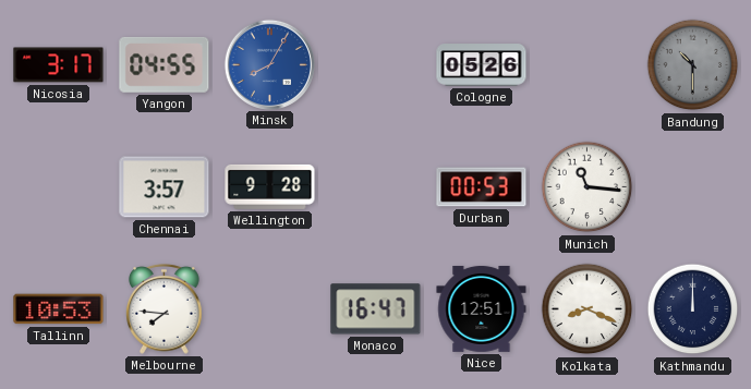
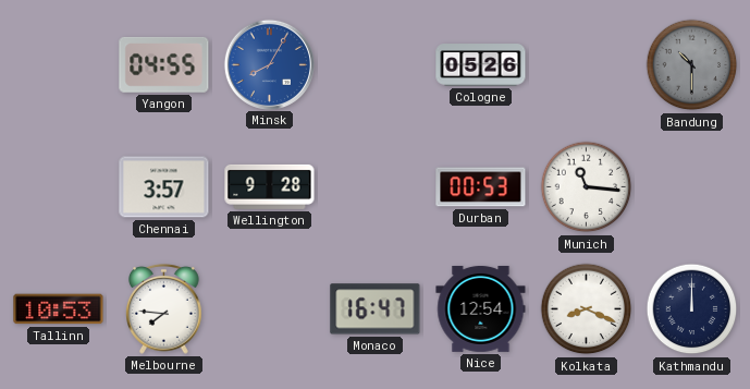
Nicosia: 3:17 -> none
Nice: 12:51 -> 12:54
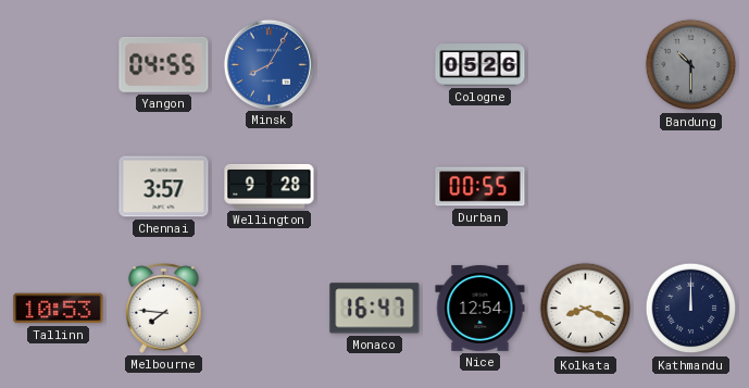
Durban: 00:53 -> 00:55
Munich: 11:16 -> none
